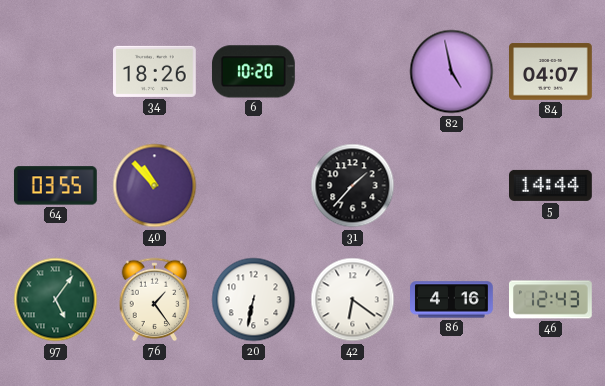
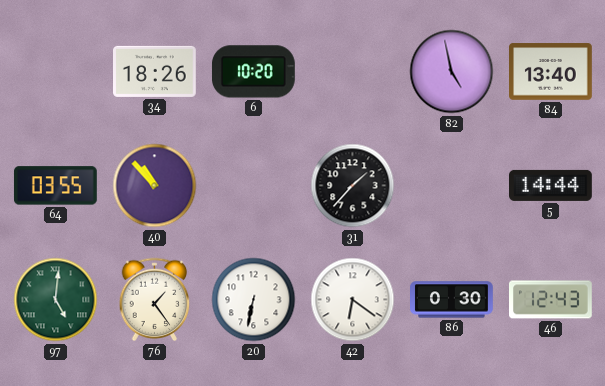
84: 04:07 -> 13:40
97: 5:06 -> 5:01
86: 4:16 -> 0:30
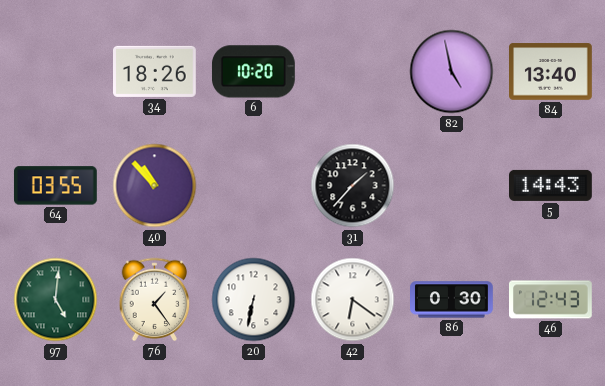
5: 14:44 -> 14:43
